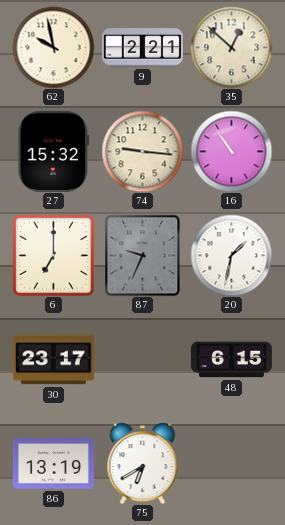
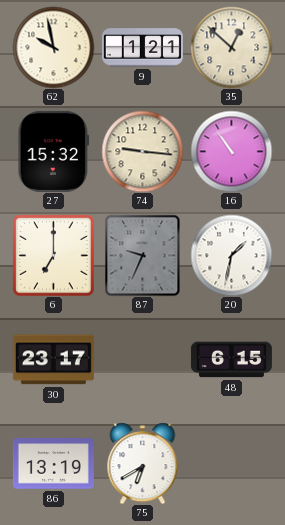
9: 2:21 -> 1:21
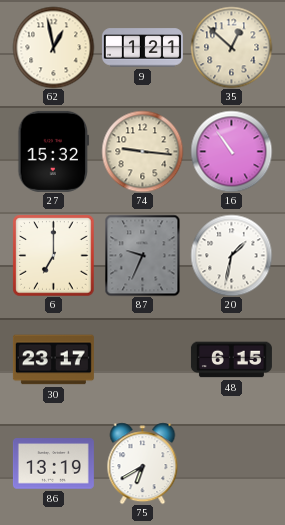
62: 9:58 -> 12:58
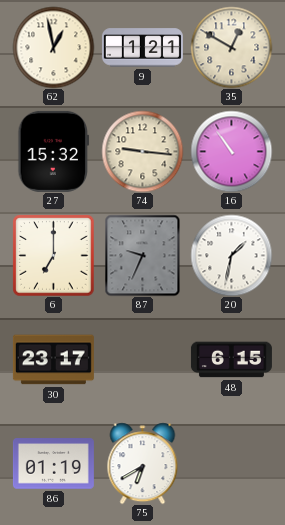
35: 12:52 -> 12:50
86: 13:19 -> 01:19
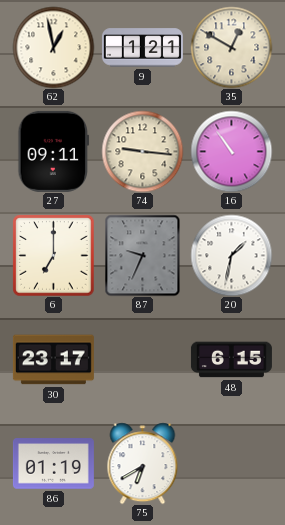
27: 15:32 -> 09:11
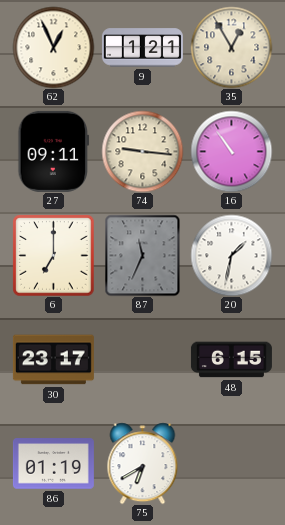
62: 12:58 -> 12:56
35: 12:50 -> 12:55
87: 9:34 -> 11:34
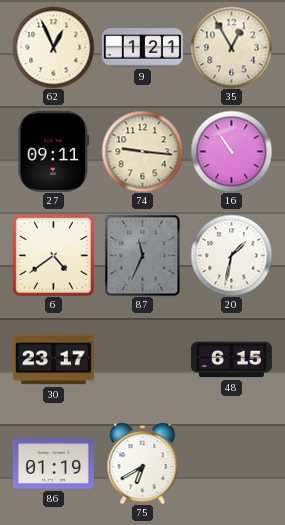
6: 7:00 -> 4:39
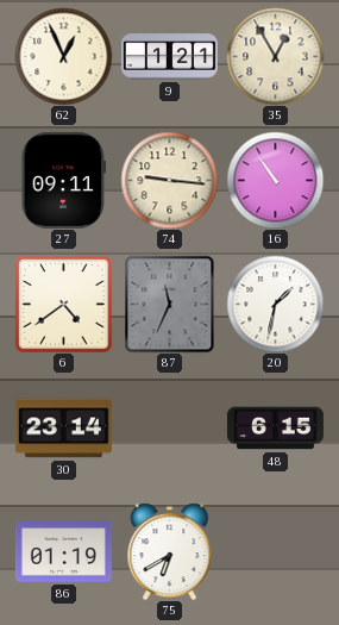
30: 23:17 -> 23:14
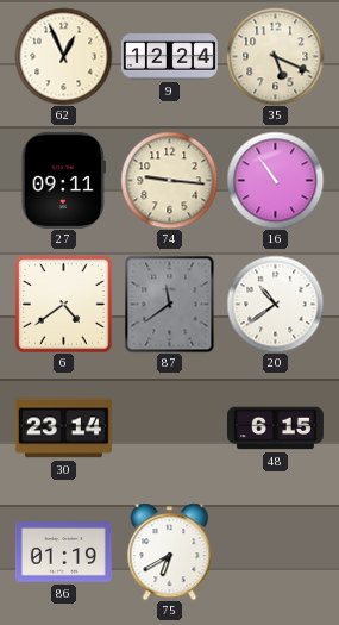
9: 1:21 -> 12:24
35: 12:55 -> 5:19
87: 11:34 -> 11:39
20: 1:32 -> 10:39
